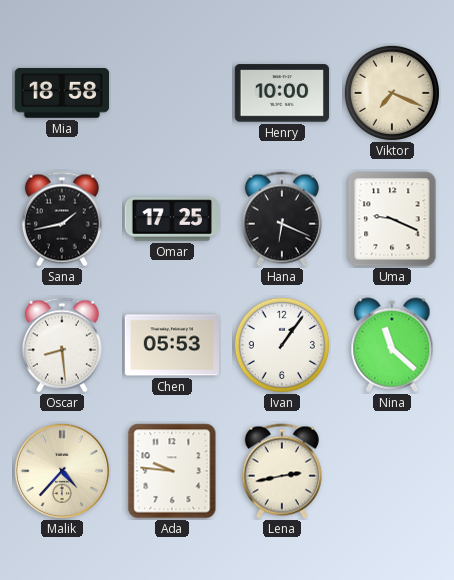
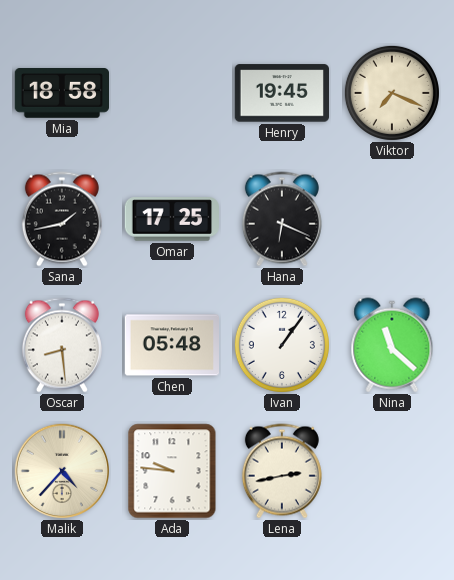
Henry: 10:00 -> 19:45
Uma: 9:19 -> none
Chen: 05:53 -> 05:48
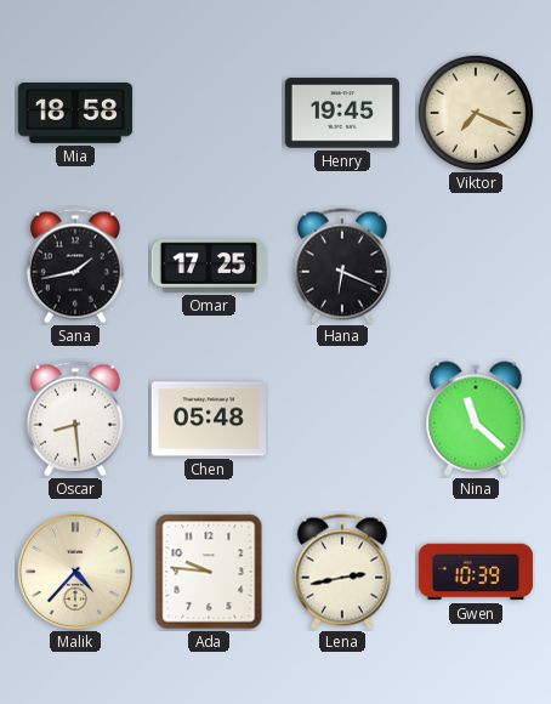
Ivan: 1:06 -> none
Gwen: none -> 10:39
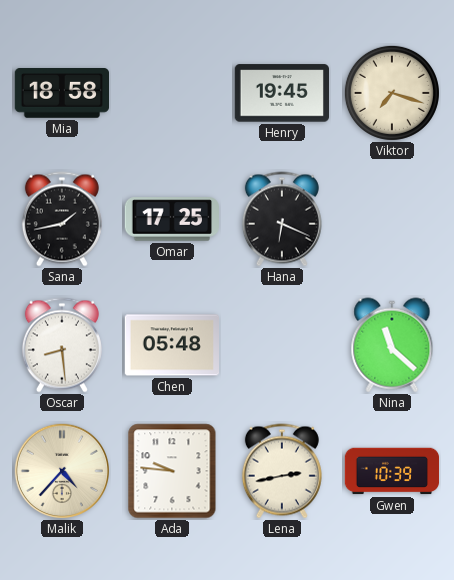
Viktor: 7:19 -> 7:18
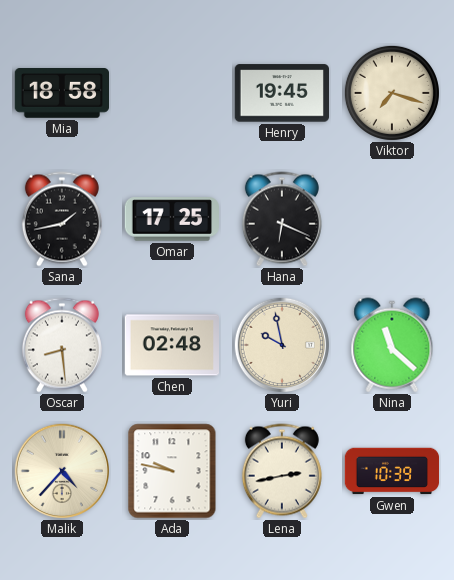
Chen: 05:48 -> 02:48
Yuri: none -> 9:58
Ada: 9:46 -> 9:47
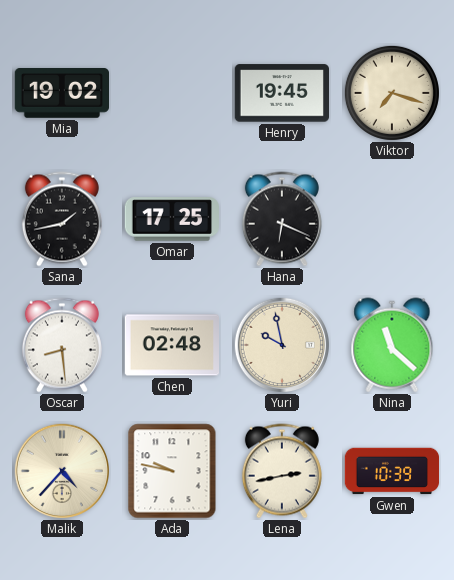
Mia: 18:58 -> 19:02
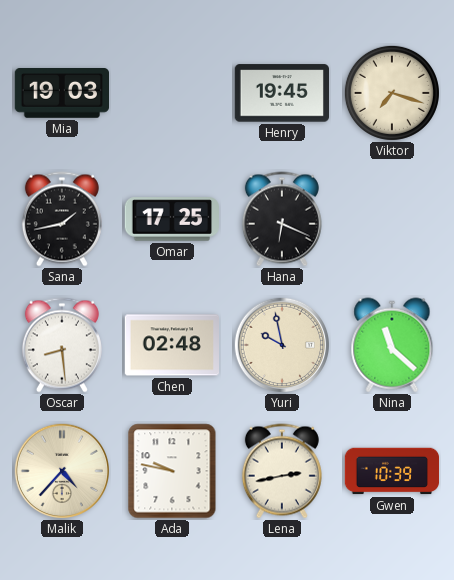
Mia: 19:02 -> 19:03
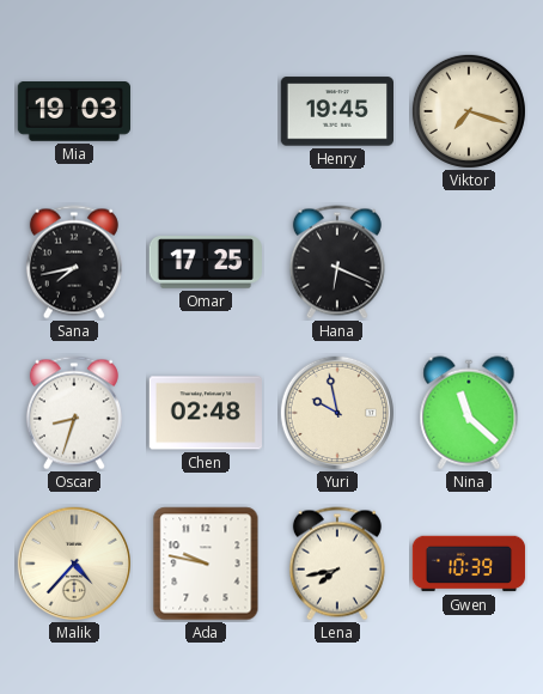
Sana: 1:43 -> 7:43
Oscar: 8:29 -> 8:33
Lena: 2:43 -> 7:43
